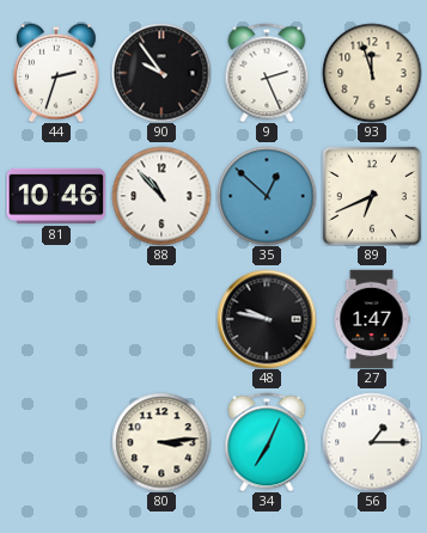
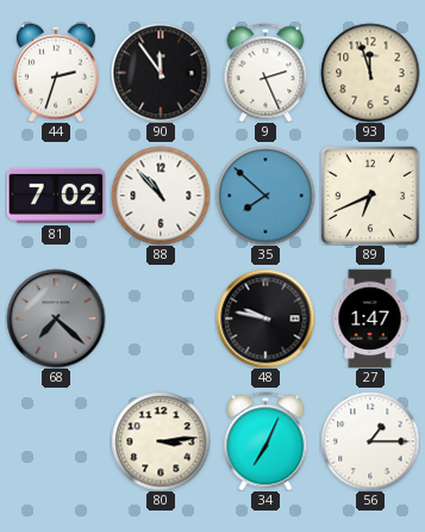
90: 9:54 -> 11:54
81: 10:46 -> 7:02
35: 12:52 -> 7:52
68: none -> 7:22
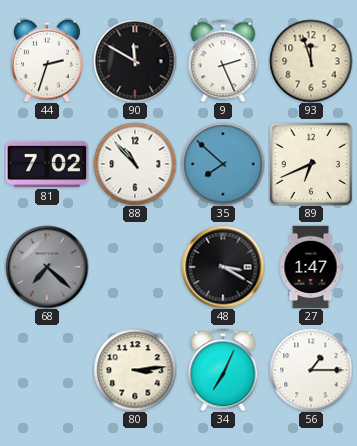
90: 11:54 -> 11:50
48: 9:47 -> 3:20
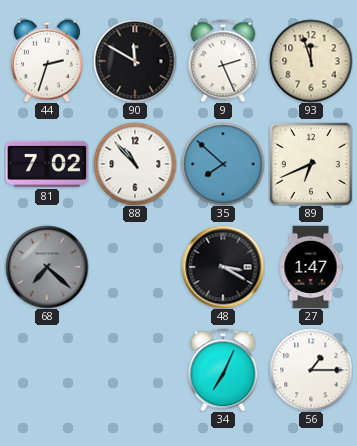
80: 3:14 -> none
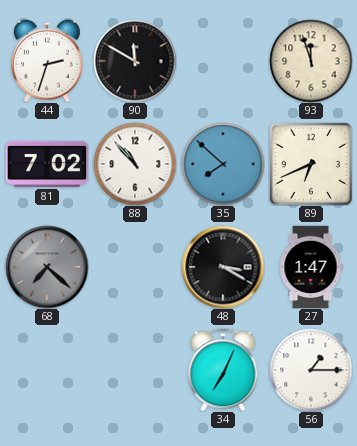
9: 2:26 -> none
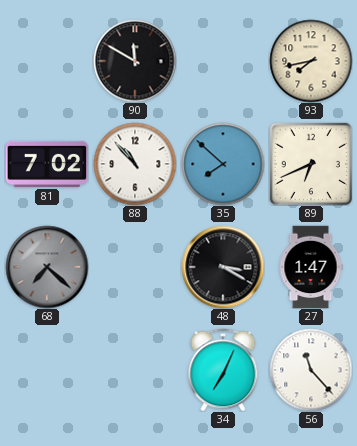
44: 2:33 -> none
93: 11:57 -> 7:43
56: 1:15 -> 11:23
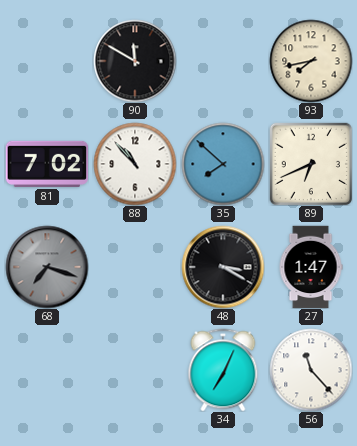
68: 7:22 -> 7:18
